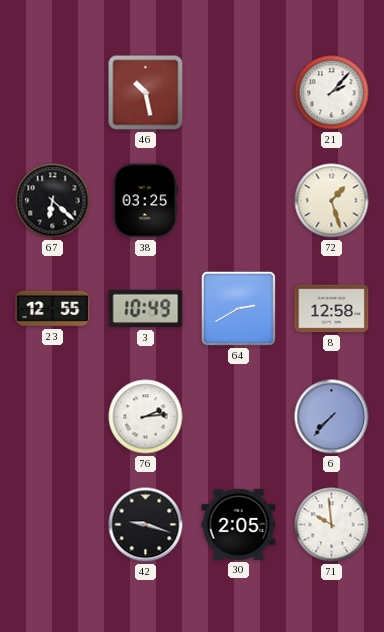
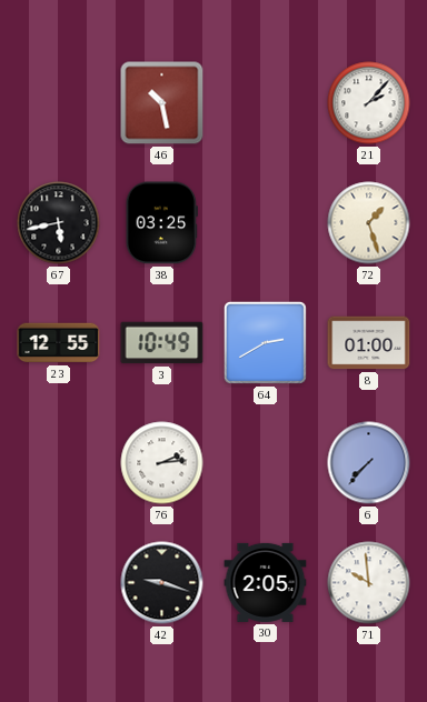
67: 6:22 -> 5:43
8: 12:58 -> 01:00
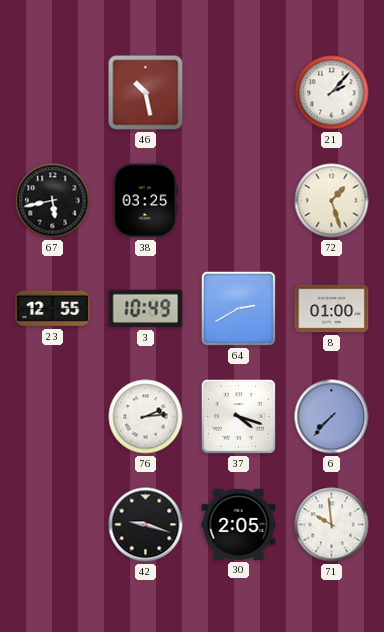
37: none -> 4:18
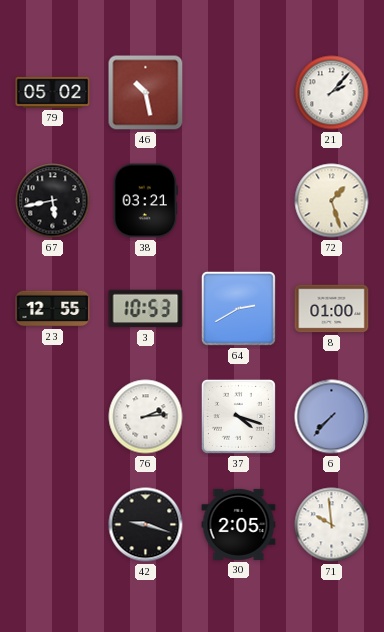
79: none -> 05:02
38: 03:25 -> 03:21
3: 10:49 -> 10:53
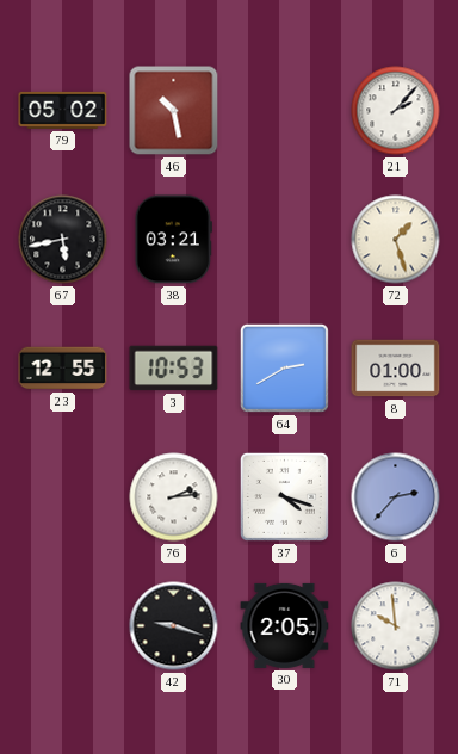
6: 7:37 -> 2:37
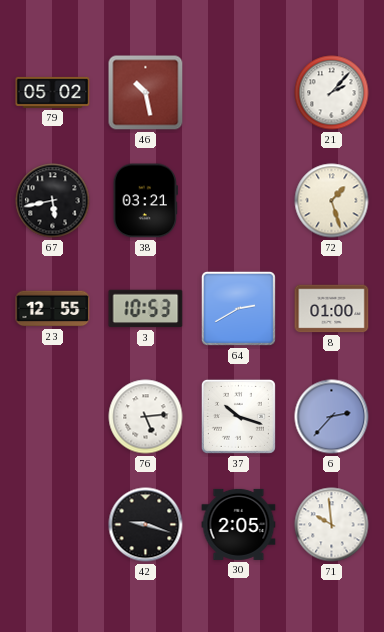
76: 2:14 -> 5:14
37: 4:18 -> 10:18
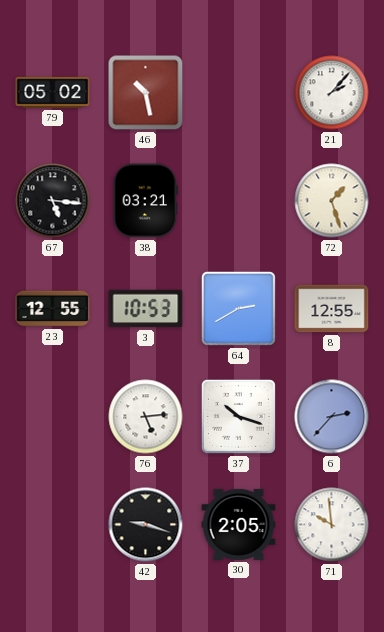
67: 5:43 -> 5:16
8: 01:00 -> 12:55
